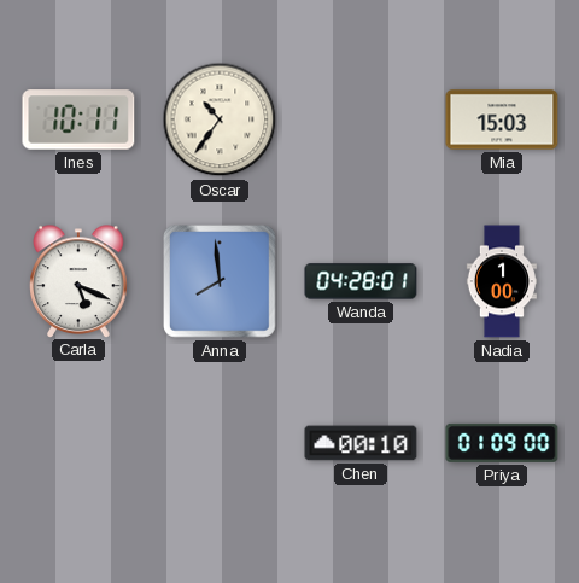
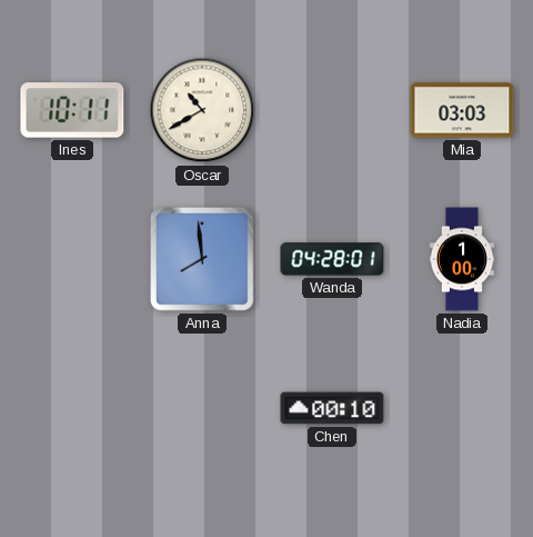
Oscar: 10:36 -> 10:40
Mia: 15:03 -> 03:03
Carla: 5:19 -> none
Priya: 01:09 -> none
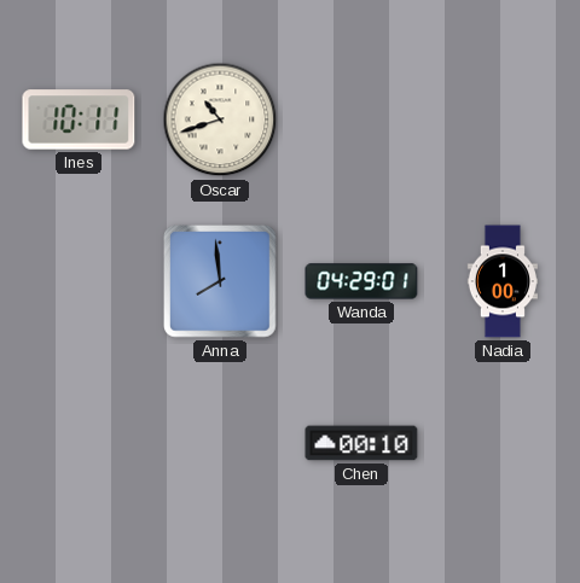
Oscar: 10:40 -> 10:42
Mia: 03:03 -> none
Wanda: 04:28 -> 04:29
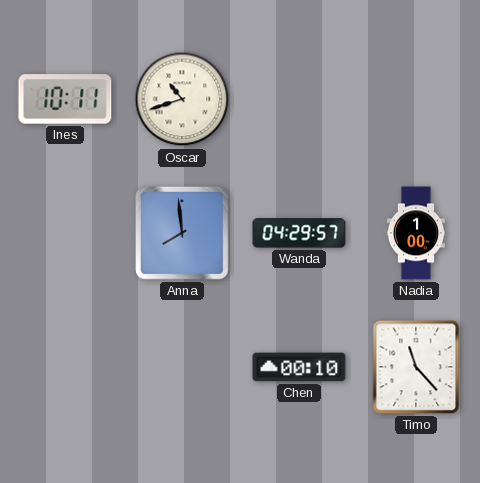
Wanda: 04:29:01 -> 04:29:57
Timo: none -> 11:23
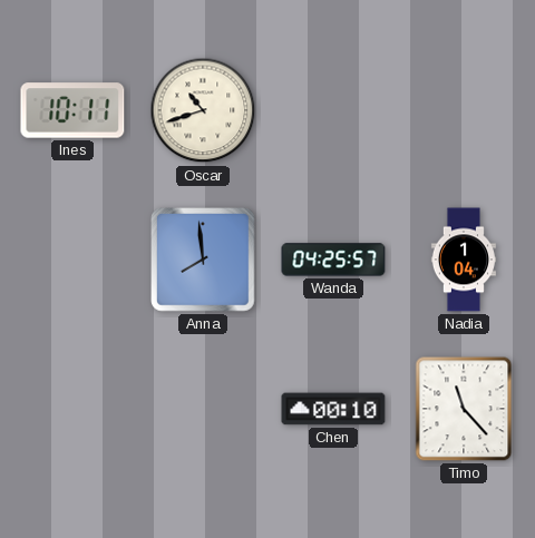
Wanda: 04:29 -> 04:25
Nadia: 1:00 -> 1:04
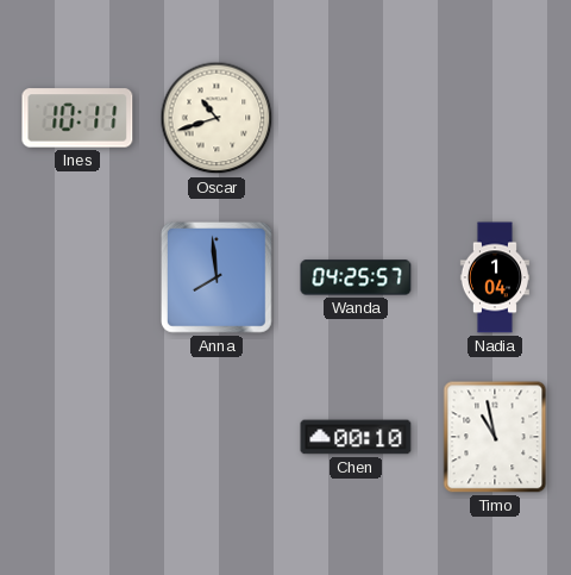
Timo: 11:23 -> 10:58
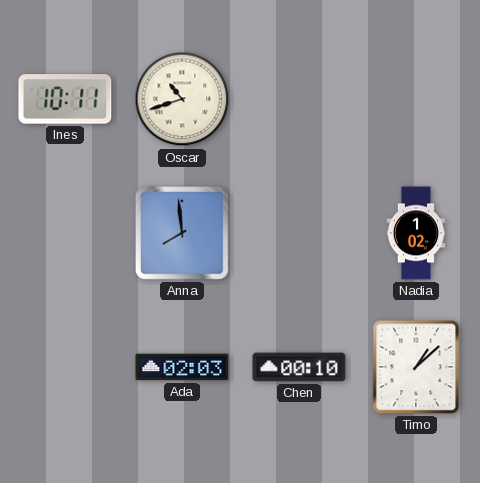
Wanda: 04:25 -> none
Nadia: 1:04 -> 1:02
Ada: none -> 02:03
Timo: 10:58 -> 1:08
